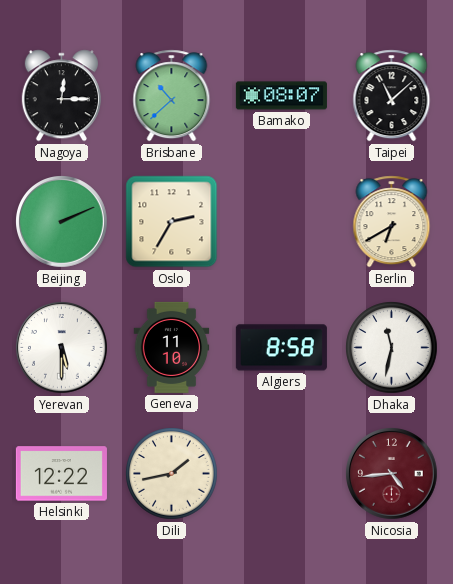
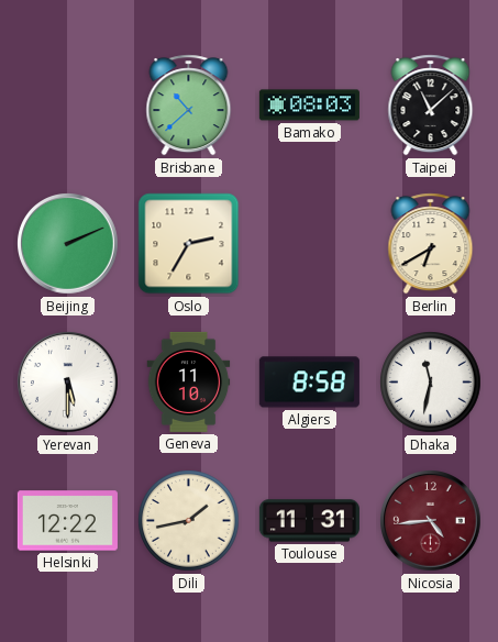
Nagoya: 12:15 -> none
Bamako: 08:07 -> 08:03
Toulouse: none -> 11:31
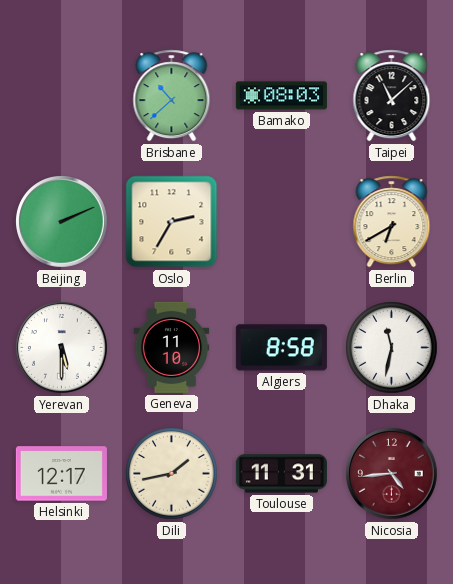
Helsinki: 12:22 -> 12:17
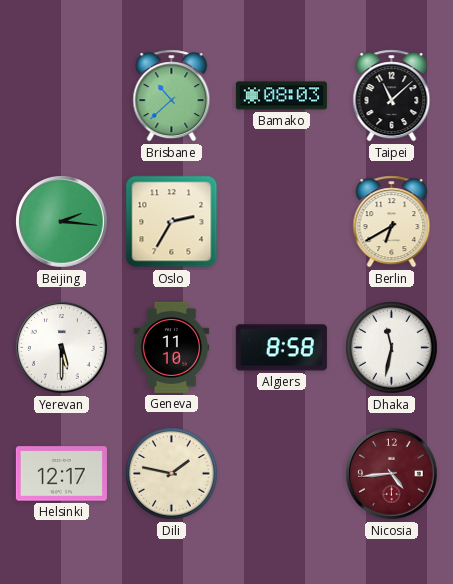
Beijing: 2:11 -> 2:16
Dili: 1:43 -> 1:47
Toulouse: 11:31 -> none
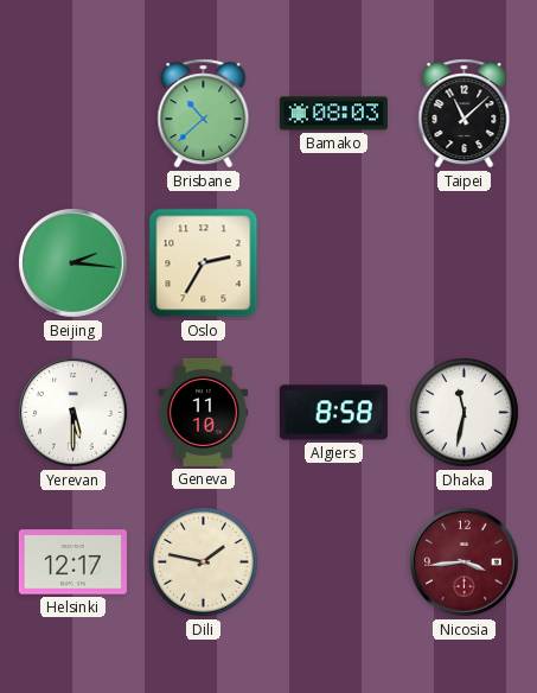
Berlin: 6:40 -> none
Nicosia: 4:44 -> 3:44
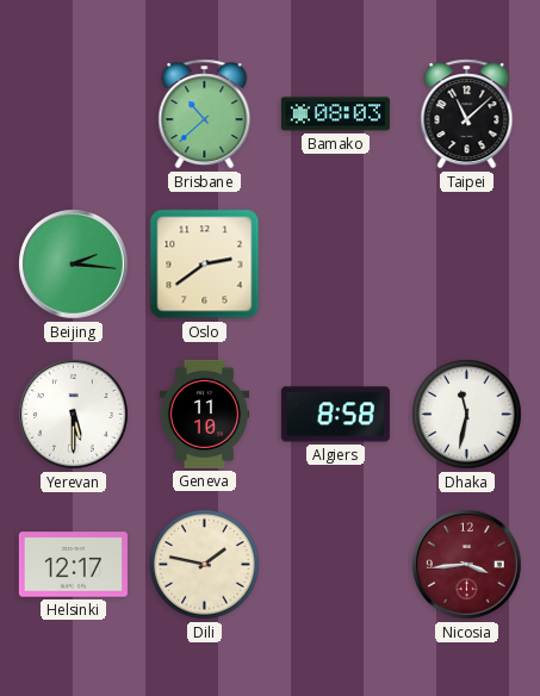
Oslo: 2:35 -> 2:39
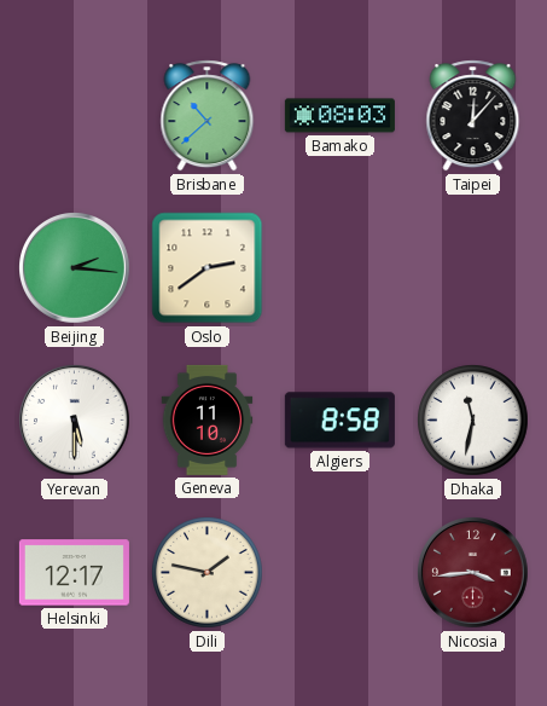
Taipei: 11:08 -> 12:07
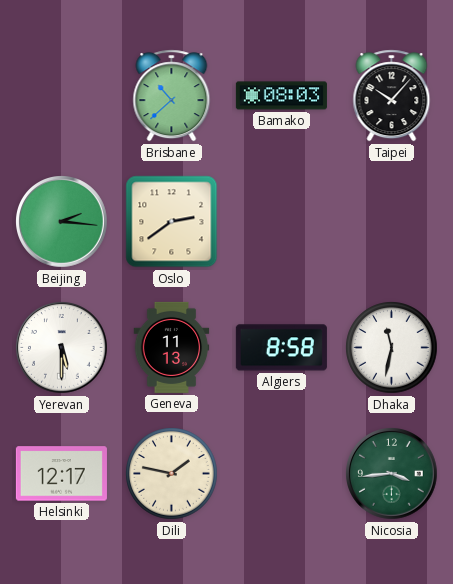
Taipei: 12:07 -> 10:07
Geneva: 11:10 -> 11:13
Nicosia dial: burgundy -> green
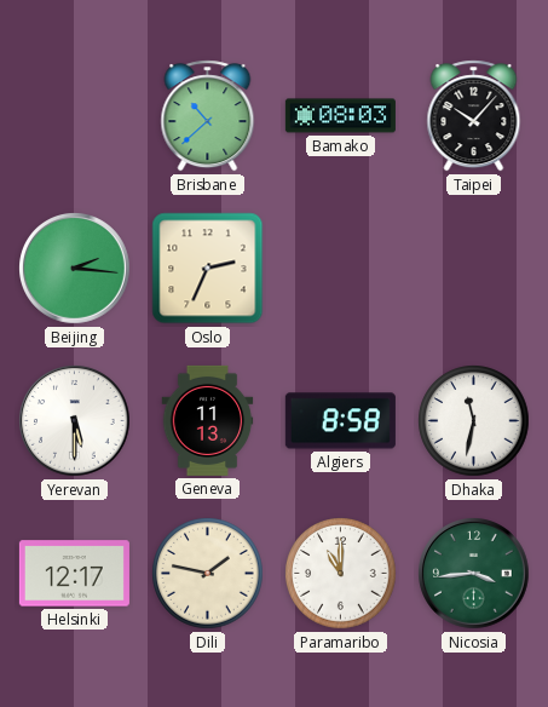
Oslo: 2:39 -> 2:34
Paramaribo: none -> 11:00
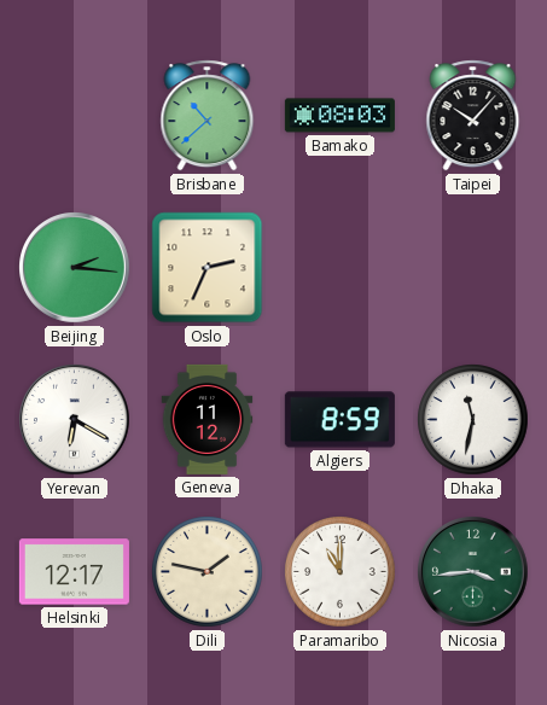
Yerevan: 5:30 -> 6:20
Geneva: 11:13 -> 11:12
Algiers: 8:58 -> 8:59
